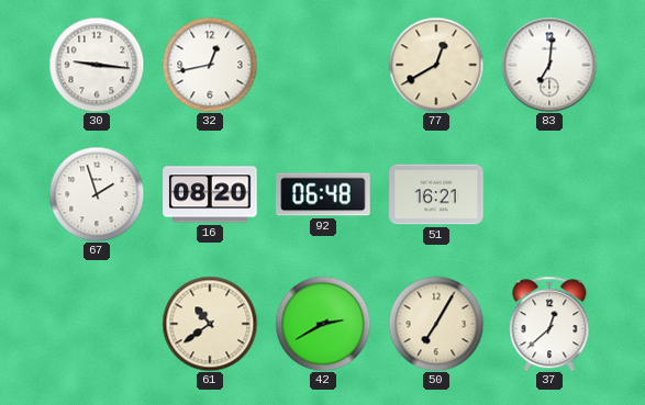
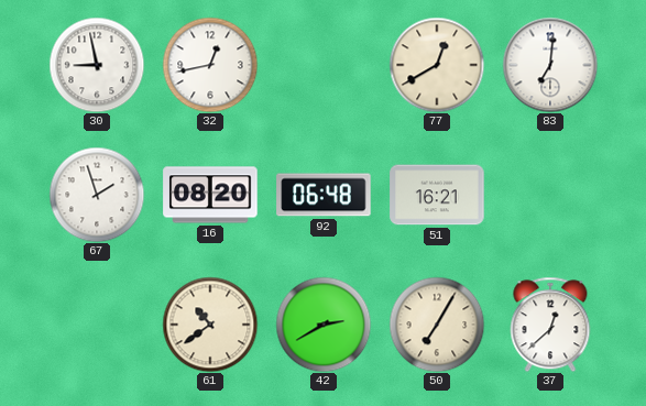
30: 9:16 -> 8:58
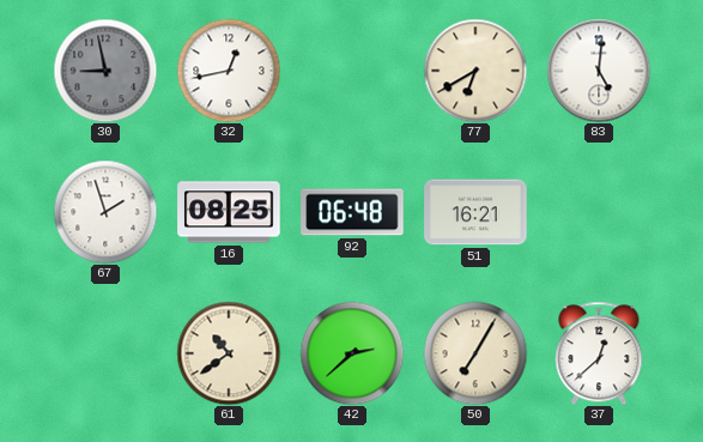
30 dial: white -> grey
77: 12:40 -> 6:40
83: 7:01 -> 5:01
16: 08:20 -> 08:25
42: 2:40 -> 2:38
